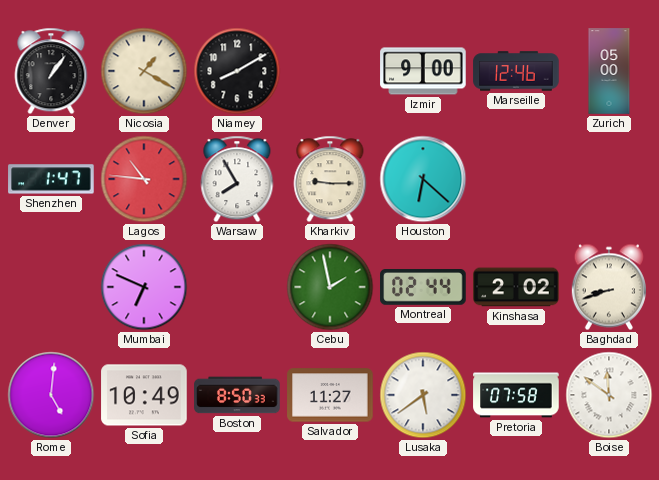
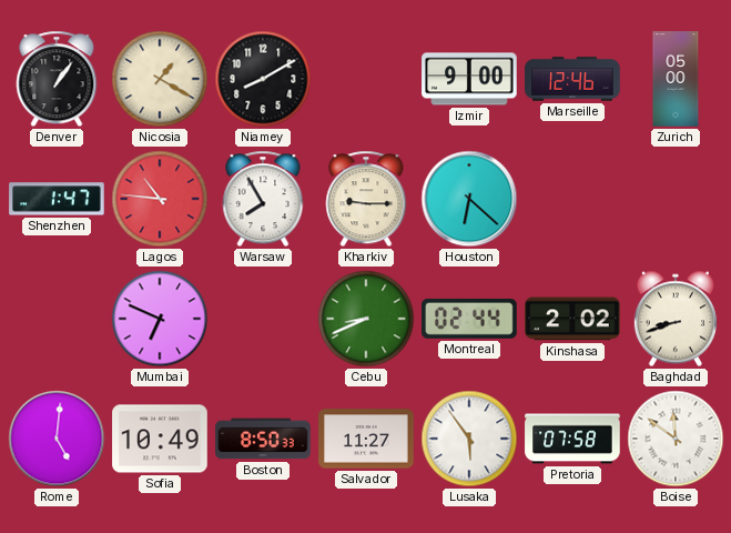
Cebu: 1:58 -> 8:41
Lusaka: 5:39 -> 5:54
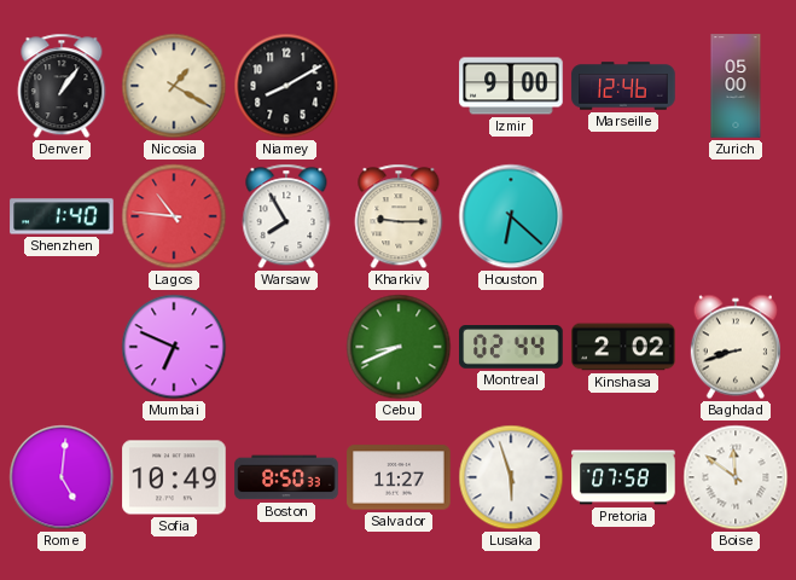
Shenzhen: 1:47 -> 1:40
Lusaka: 5:54 -> 5:57
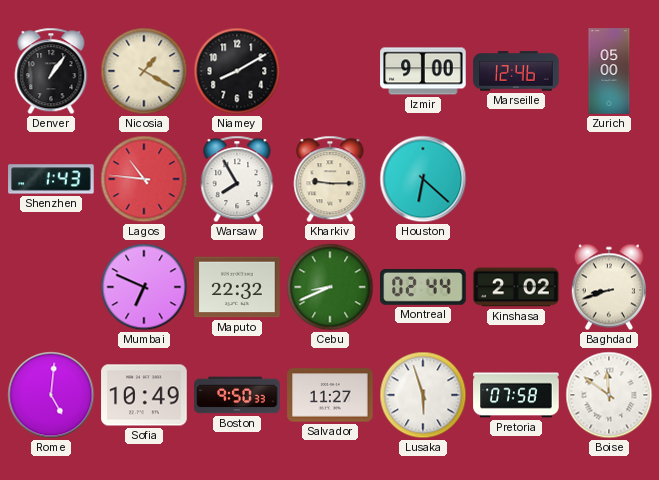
Shenzhen: 1:40 -> 1:43
Maputo: none -> 22:32
Boston: 8:50 -> 9:50
